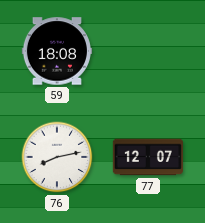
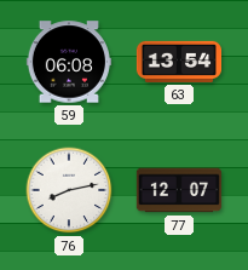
59: 18:08 -> 06:08
63: none -> 13:54
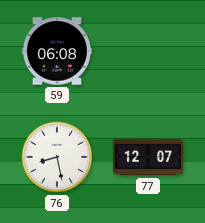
63: 13:54 -> none
76: 8:13 -> 8:28
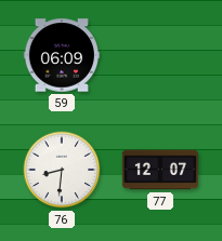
59: 06:08 -> 06:09
76: 8:28 -> 8:31
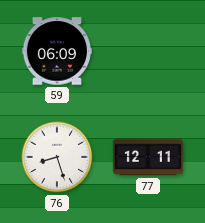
76: 8:31 -> 8:27
77: 12:07 -> 12:11
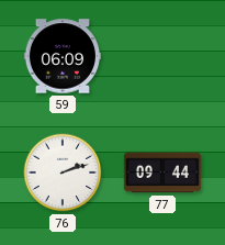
76: 8:27 -> 2:12
77: 12:11 -> 09:44
